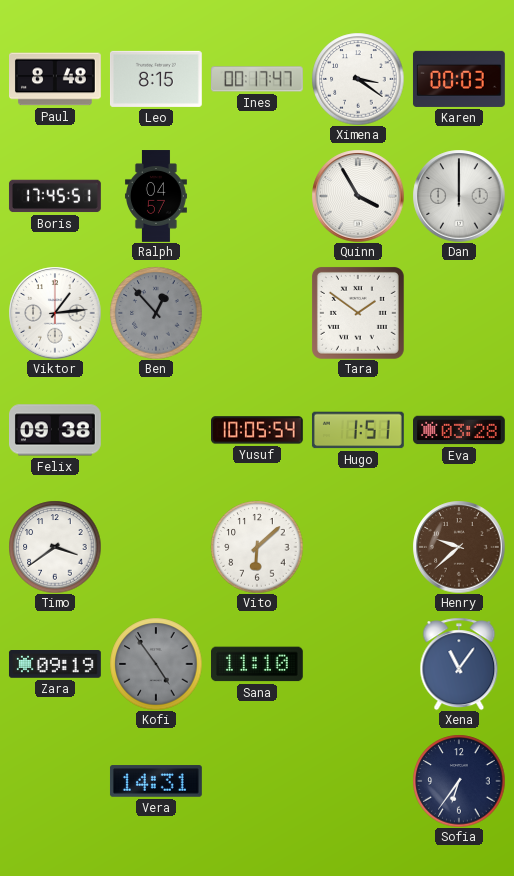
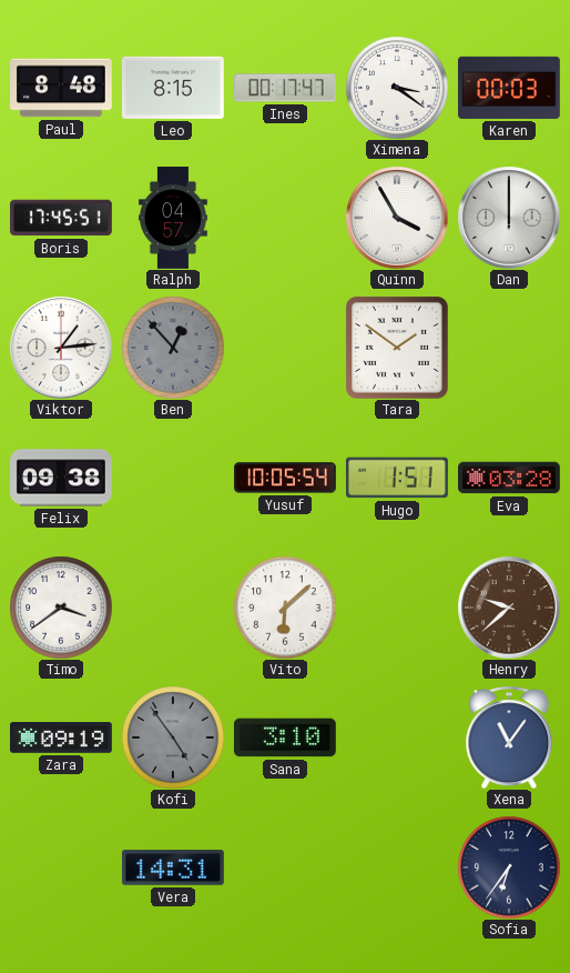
Sana: 11:10 -> 3:10
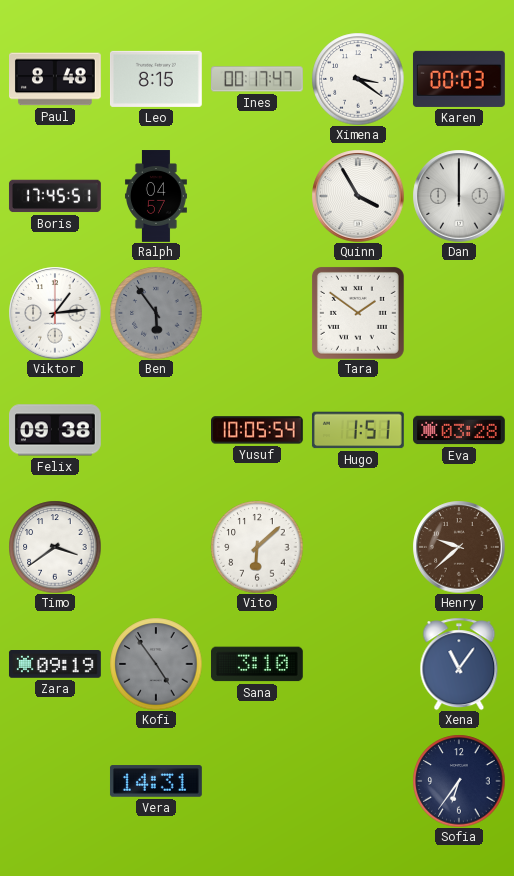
Ben: 12:53 -> 5:54
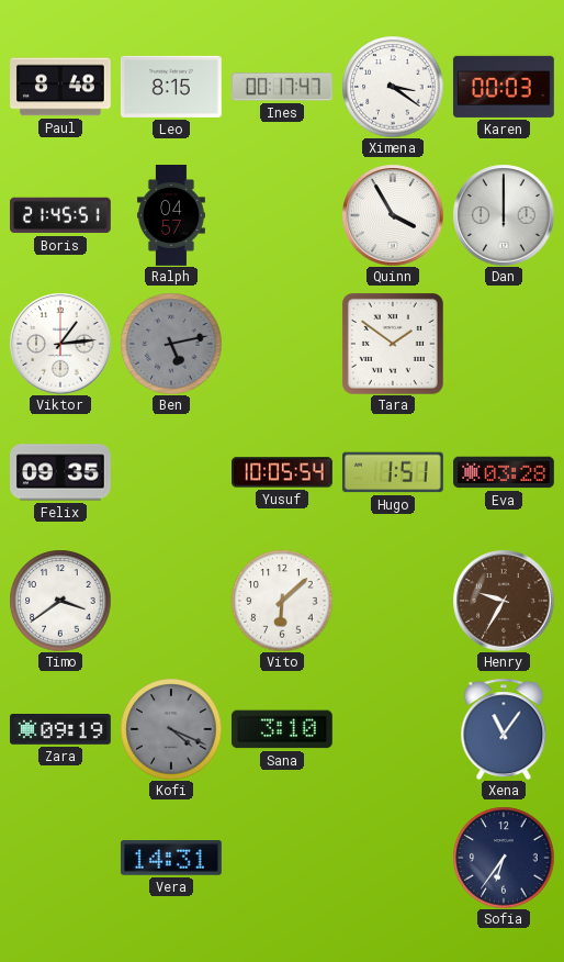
Boris: 17:45 -> 21:45
Ben: 5:54 -> 5:13
Felix: 09:38 -> 09:35
Henry: 9:38 -> 9:35
Kofi: 4:54 -> 4:19
